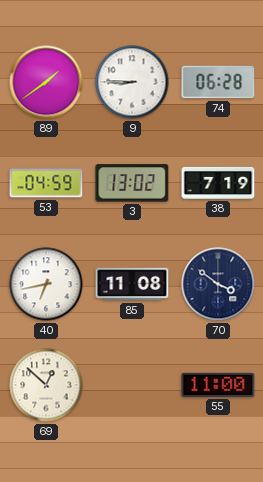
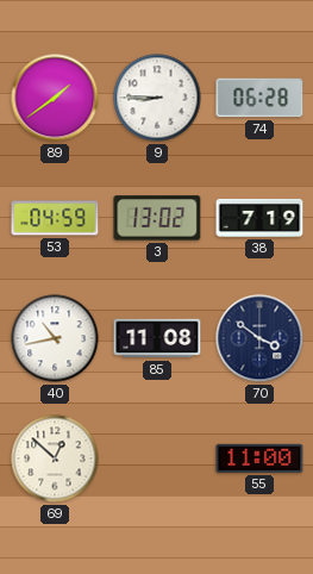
40: 6:43 -> 10:43
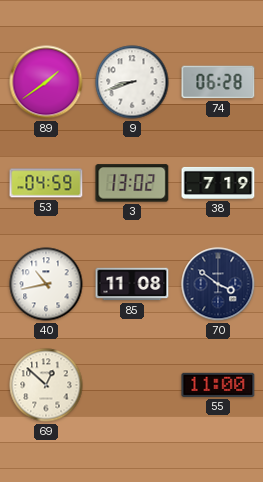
9: 8:45 -> 8:42
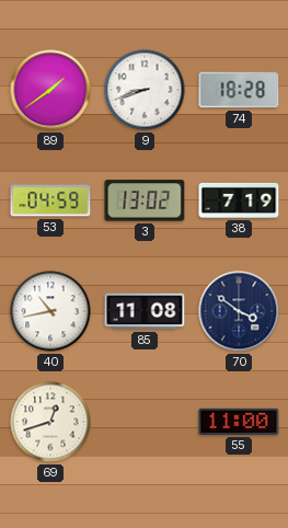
74: 06:28 -> 18:28
69: 12:52 -> 12:42
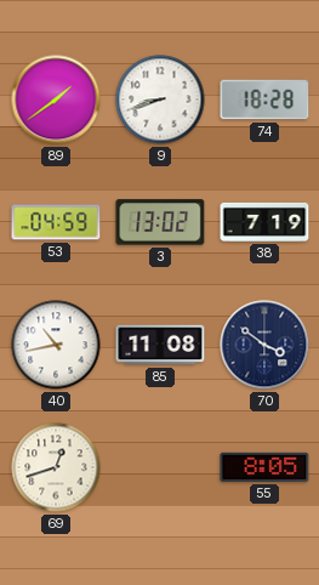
55: 11:00 -> 8:05
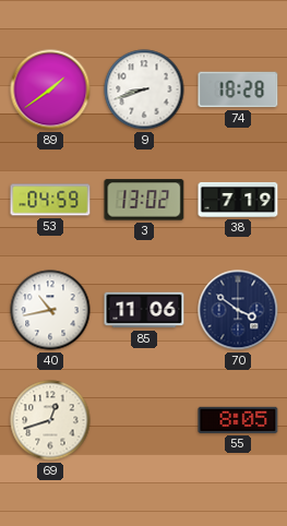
85: 11:08 -> 11:06
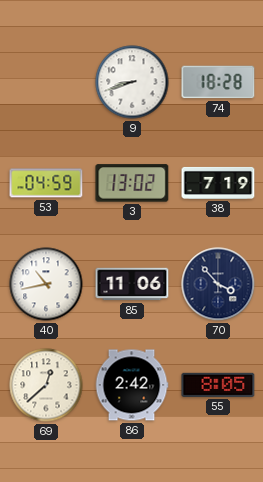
89: 1:39 -> none
70: 3:51 -> 3:53
69: 12:42 -> 12:38
86: none -> 2:42
